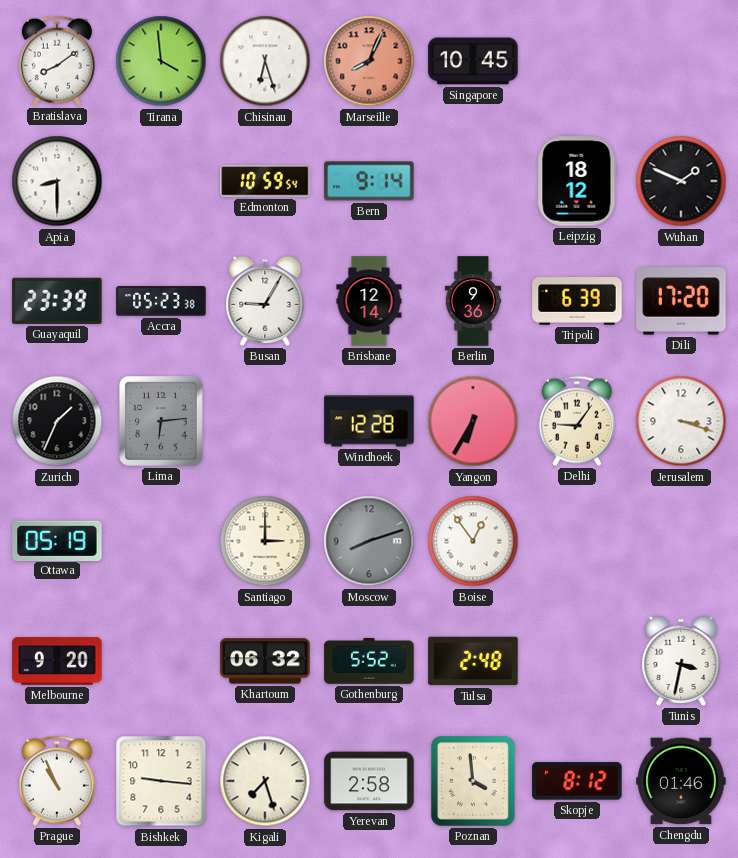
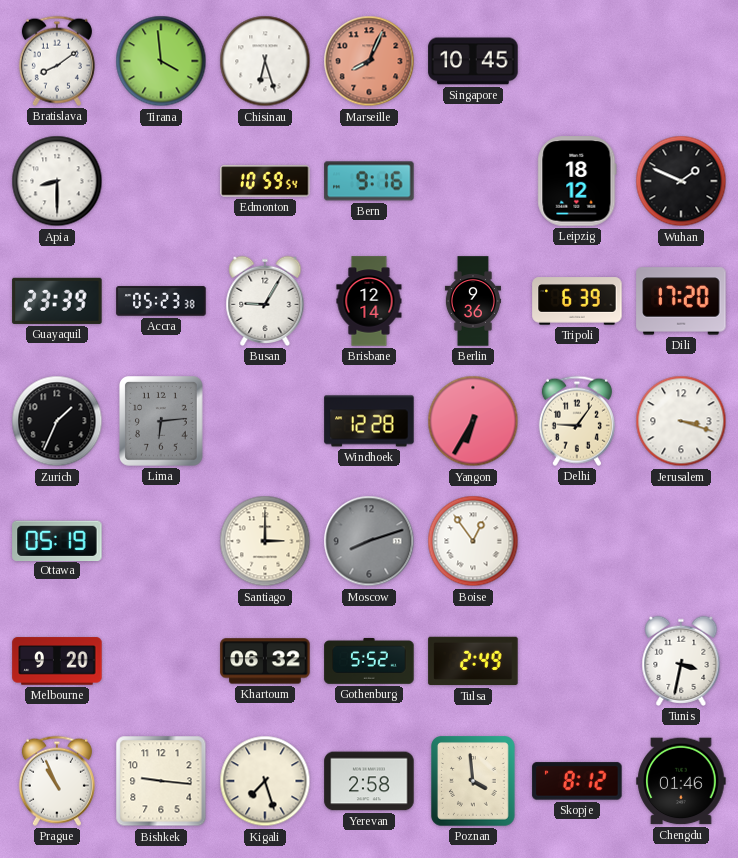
Bern: 9:14 -> 9:16
Tulsa: 2:48 -> 2:49
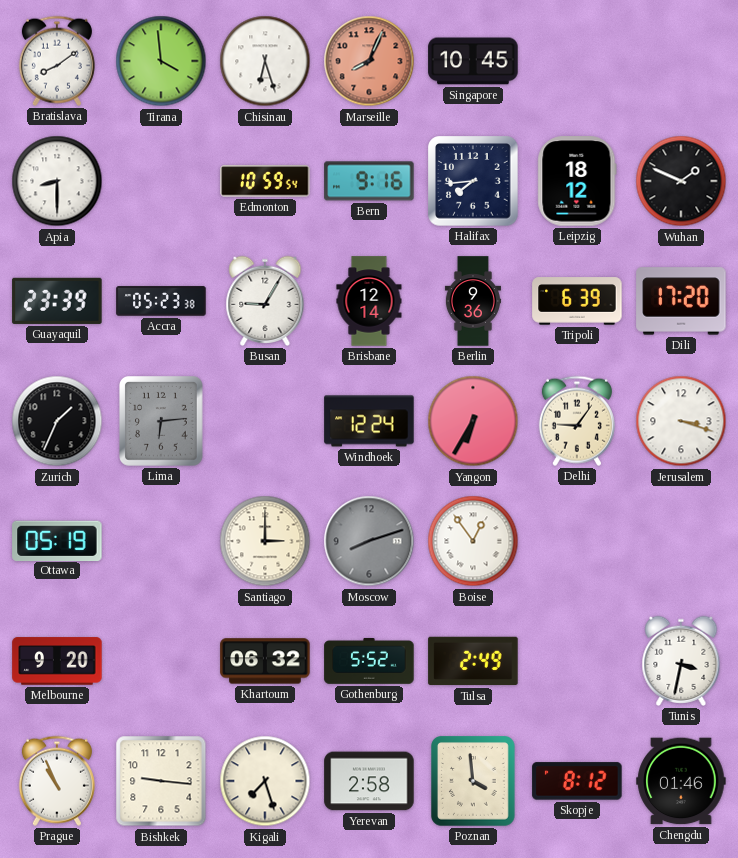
Halifax: none -> 7:44
Windhoek: 12:28 -> 12:24
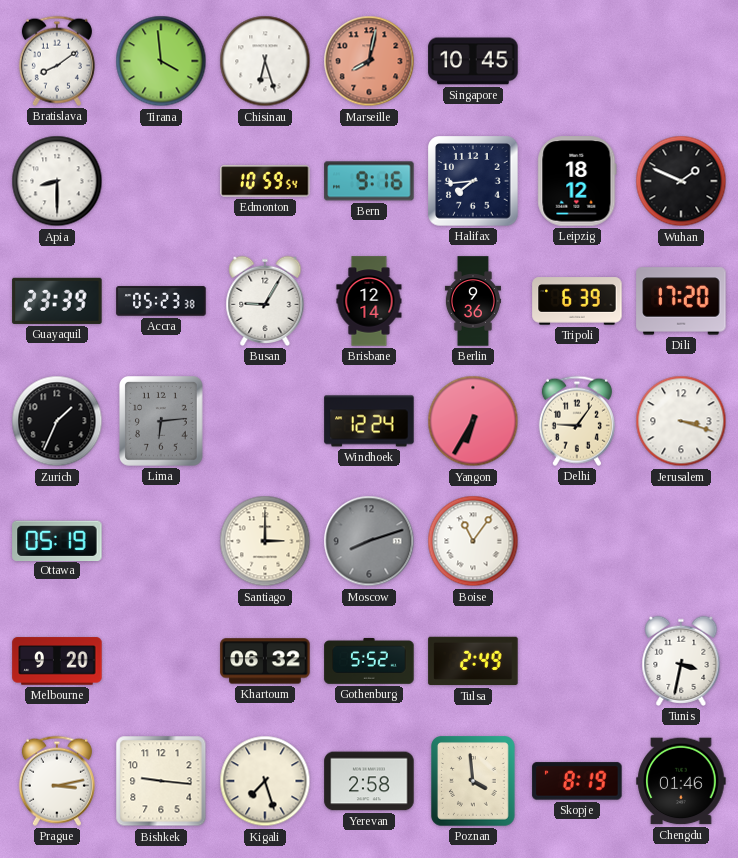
Marseille: 8:04 -> 8:02
Boise: 12:54 -> 11:06
Prague: 10:56 -> 3:13
Skopje: 8:12 -> 8:19
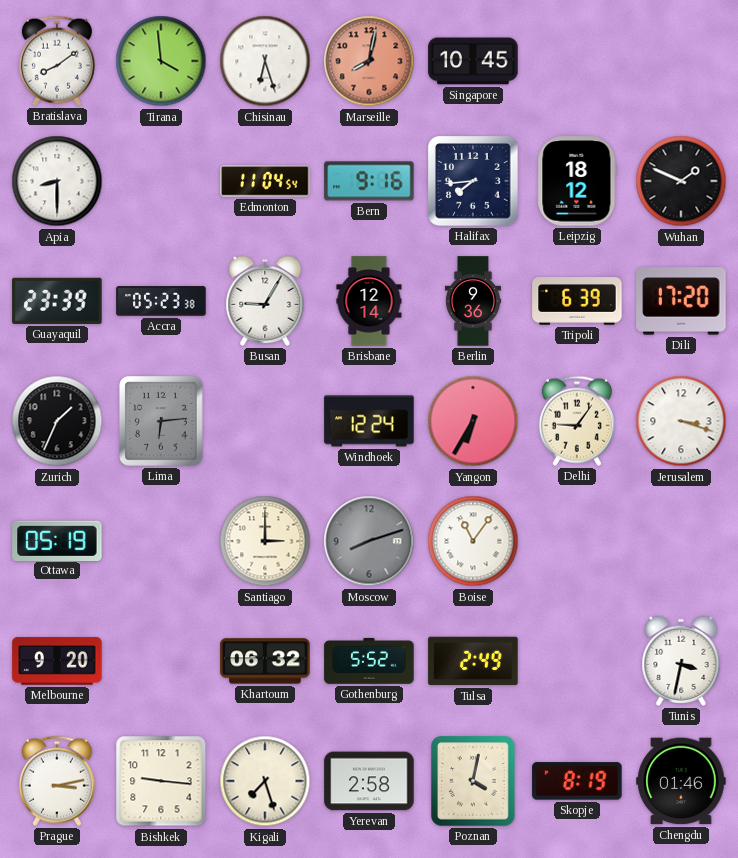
Edmonton: 10:59 -> 11:04
Poznan: 3:59 -> 4:02
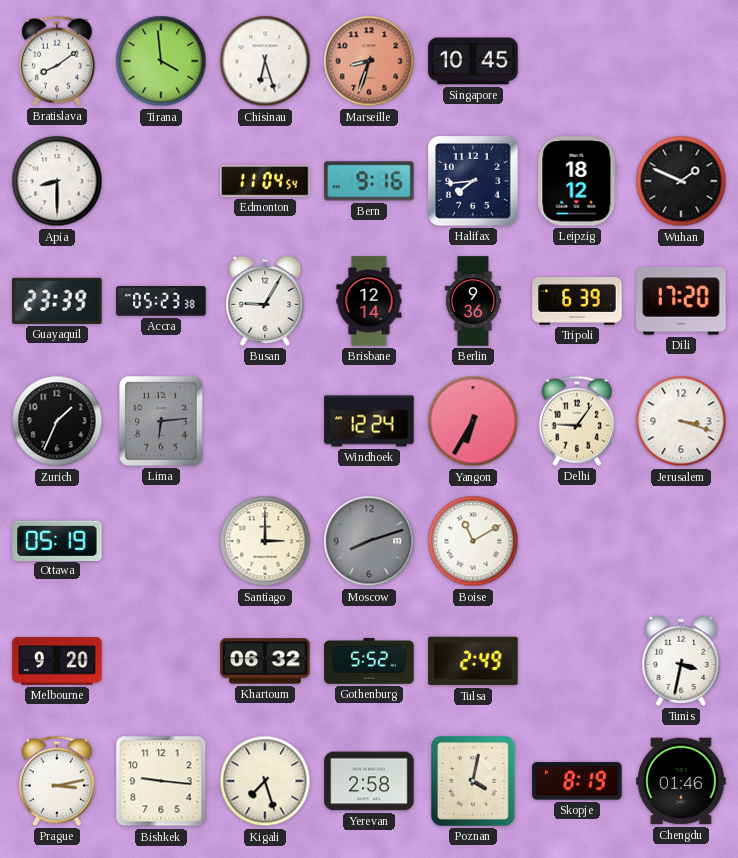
Marseille: 8:02 -> 8:33
Boise: 11:06 -> 11:10
